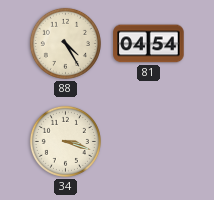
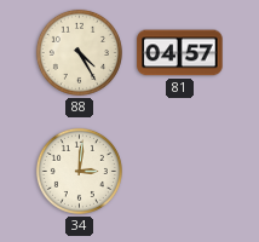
81: 04:54 -> 04:57
34: 3:18 -> 3:01
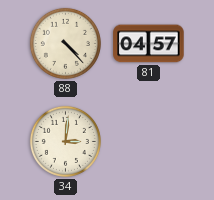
88: 4:25 -> 4:23
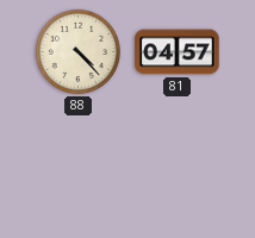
34: 3:01 -> none
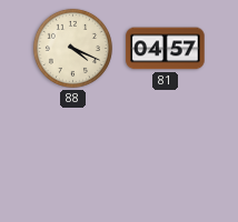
88: 4:23 -> 4:19
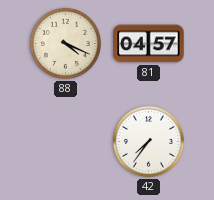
42: none -> 7:36
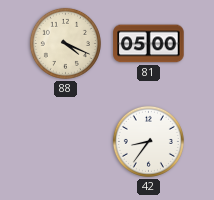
81: 04:57 -> 05:00
42: 7:36 -> 8:36
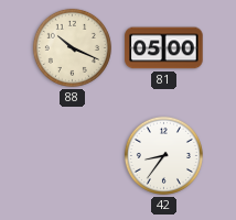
88: 4:19 -> 10:19
